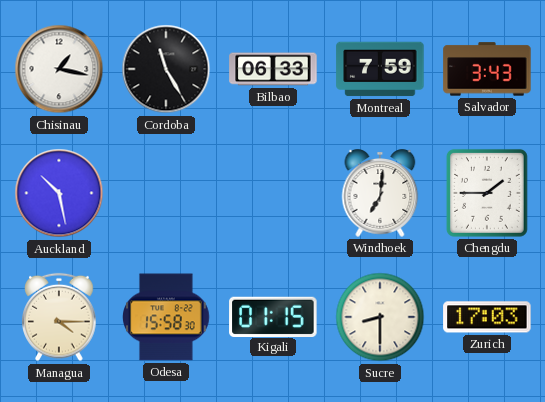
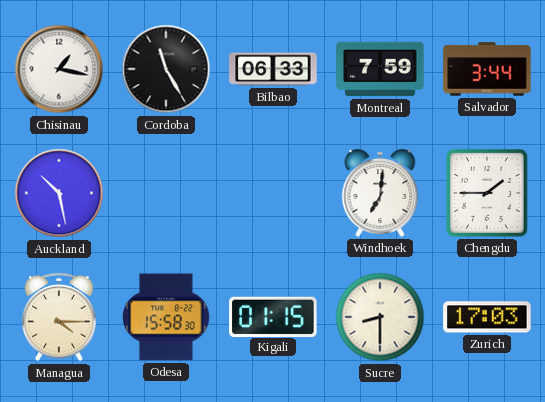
Salvador: 3:43 -> 3:44
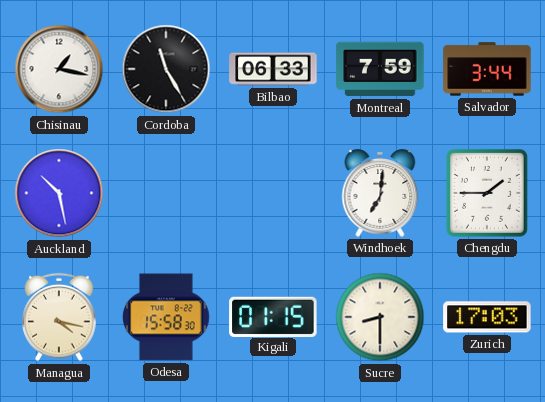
Managua: 4:15 -> 4:17
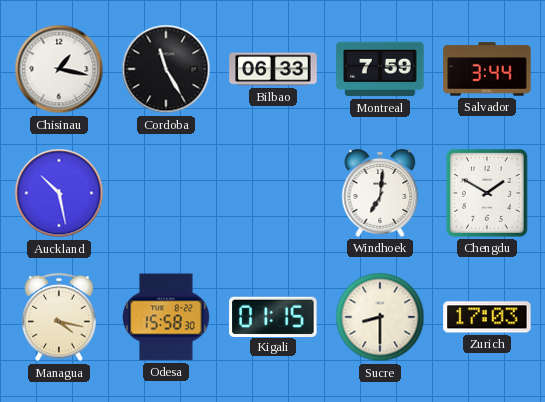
Chengdu: 1:45 -> 1:50
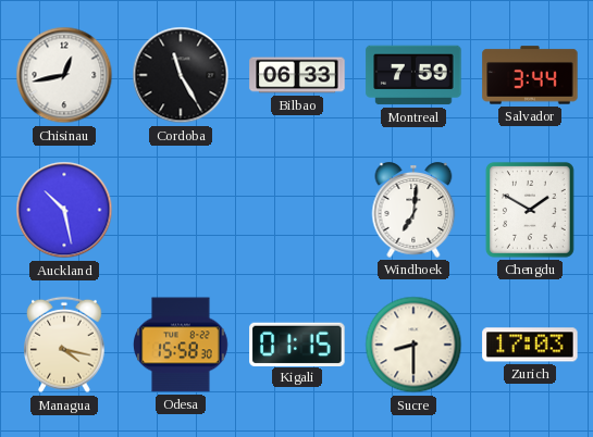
Chisinau: 1:17 -> 12:43
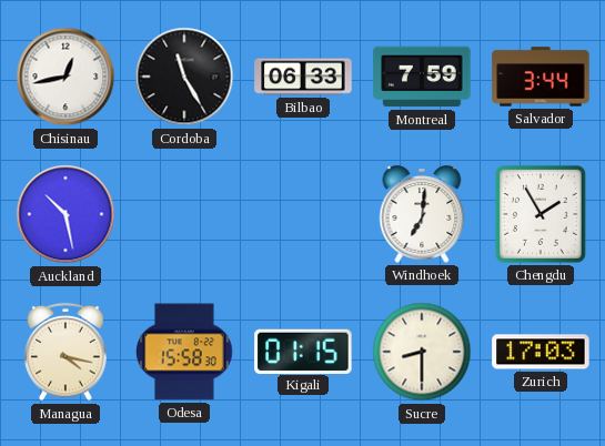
Chengdu: 1:50 -> 1:55
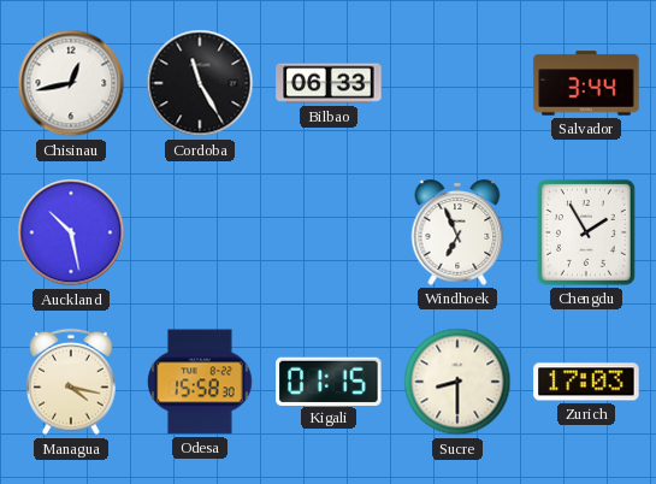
Montreal: 7:59 -> none
Windhoek: 7:01 -> 6:56
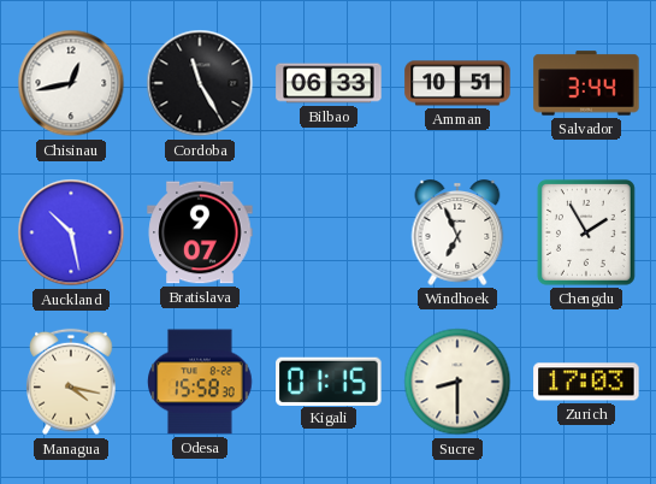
Amman: none -> 10:51
Bratislava: none -> 9:07
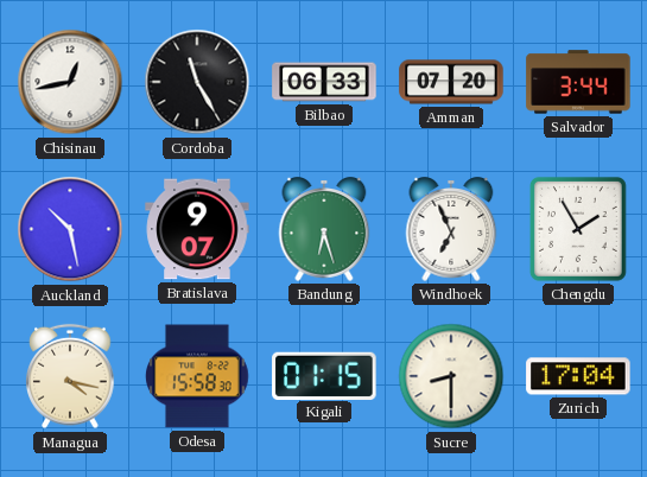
Amman: 10:51 -> 07:20
Bandung: none -> 6:27
Zurich: 17:03 -> 17:04
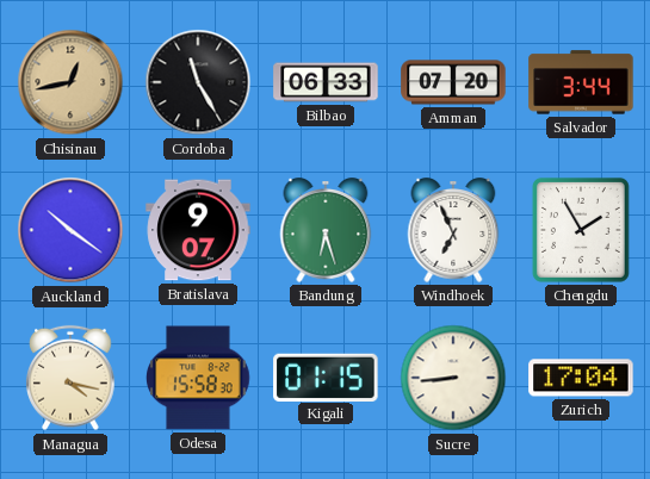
Chisinau dial: white -> champagne
Auckland: 10:28 -> 10:21
Sucre: 8:30 -> 8:44
